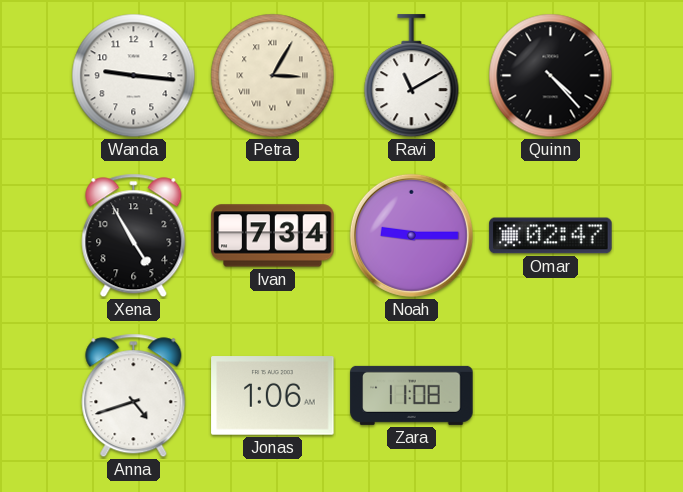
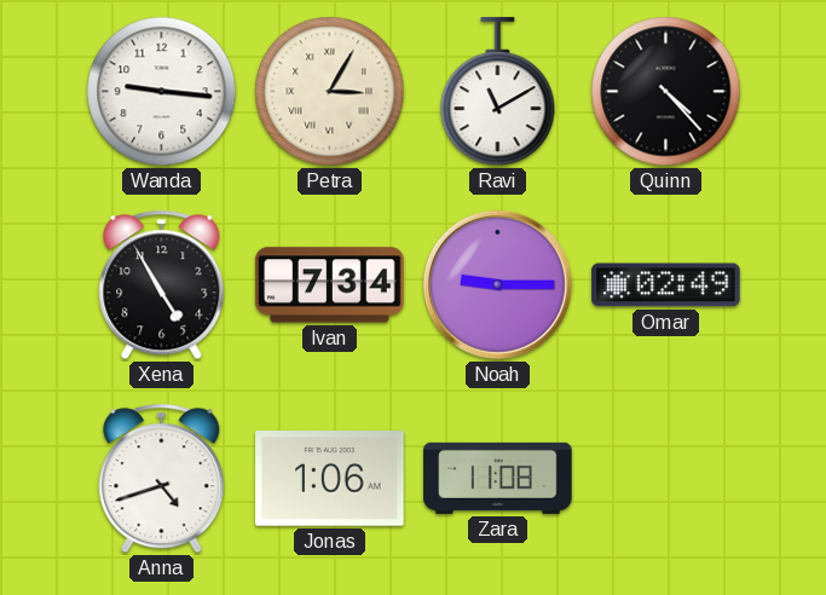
Omar: 02:47 -> 02:49
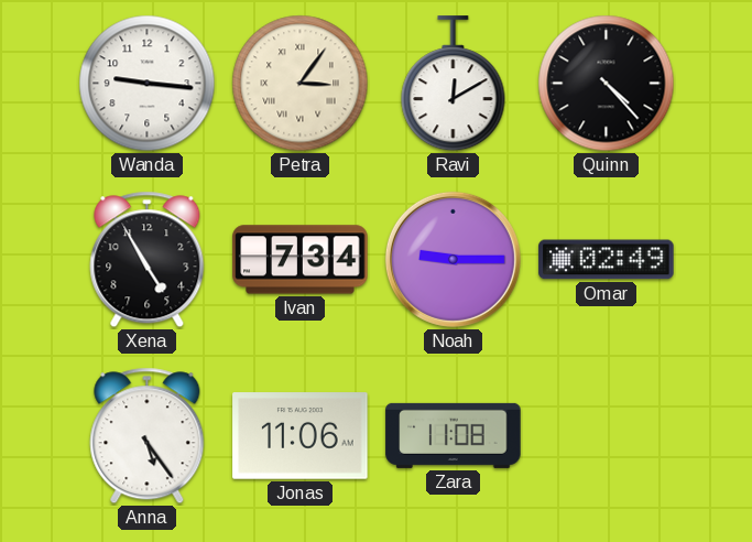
Petra: 3:05 -> 3:06
Ravi: 11:10 -> 12:10
Anna: 4:42 -> 5:24
Jonas: 1:06 -> 11:06
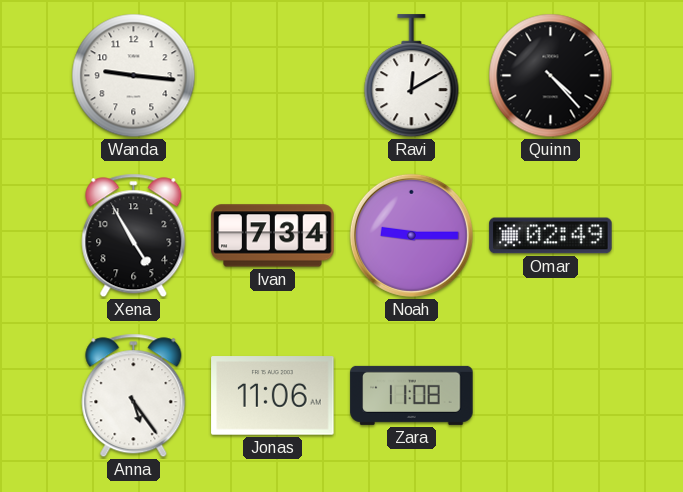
Petra: 3:06 -> none
